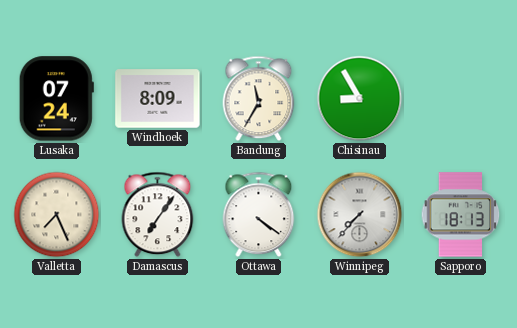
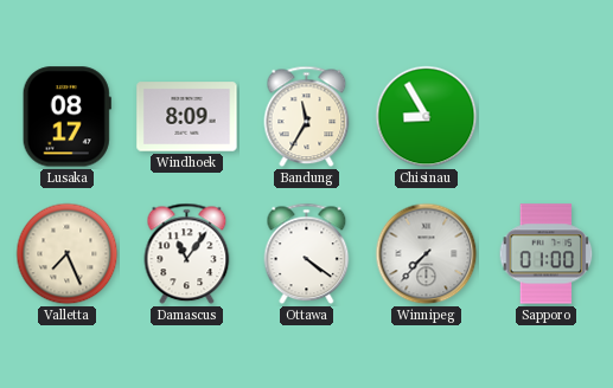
Lusaka: 07:24 -> 08:17
Damascus: 7:06 -> 11:06
Sapporo: 18:13 -> 01:00
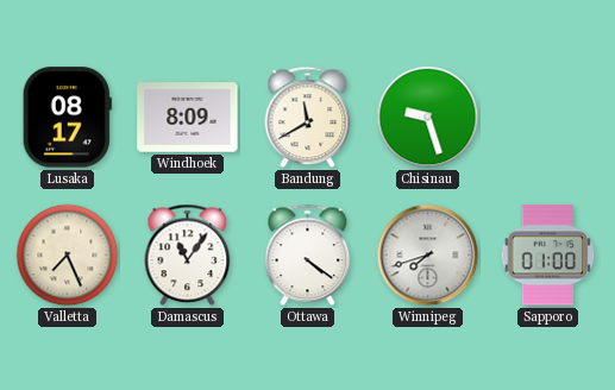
Bandung: 11:35 -> 11:40
Chisinau: 8:55 -> 9:27
Winnipeg: 7:37 -> 7:42
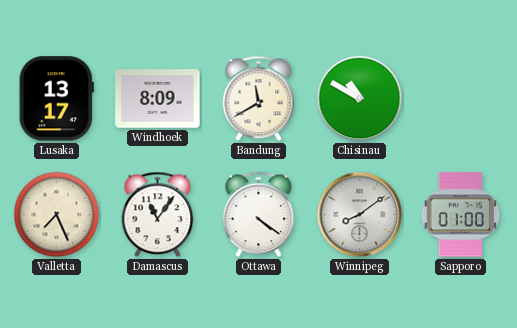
Lusaka: 08:17 -> 13:17
Chisinau: 9:27 -> 10:50
Winnipeg: 7:42 -> 8:09
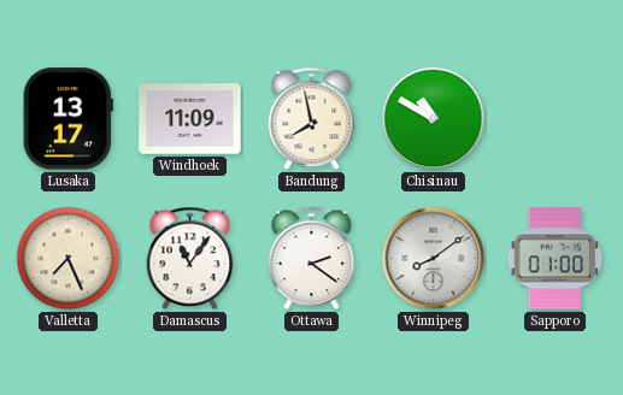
Windhoek: 8:09 -> 11:09
Bandung: 11:40 -> 7:58
Ottawa: 4:21 -> 2:21
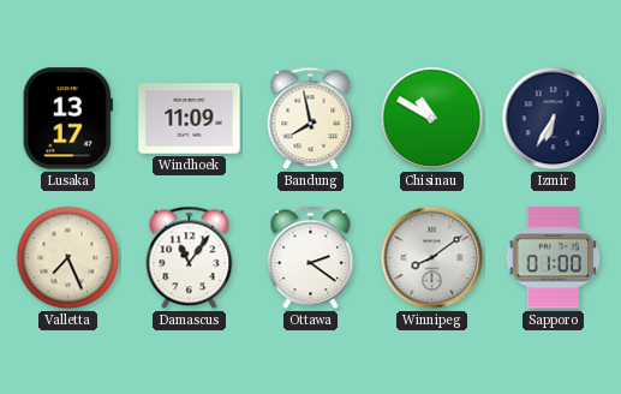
Izmir: none -> 6:35
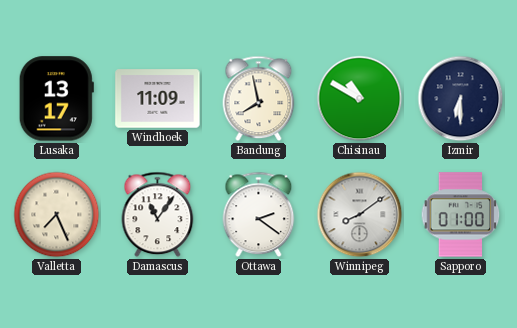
Izmir: 6:35 -> 6:30
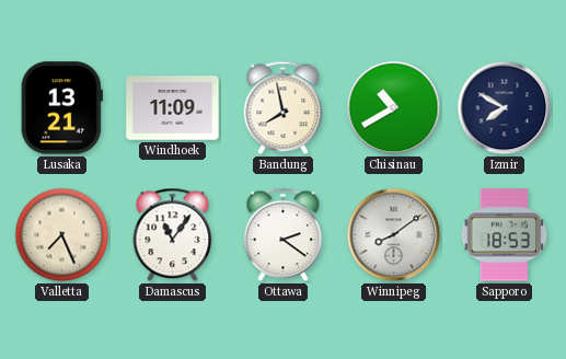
Lusaka: 13:17 -> 13:21
Chisinau: 10:50 -> 10:40
Izmir: 6:30 -> 7:50
Sapporo: 01:00 -> 18:53
